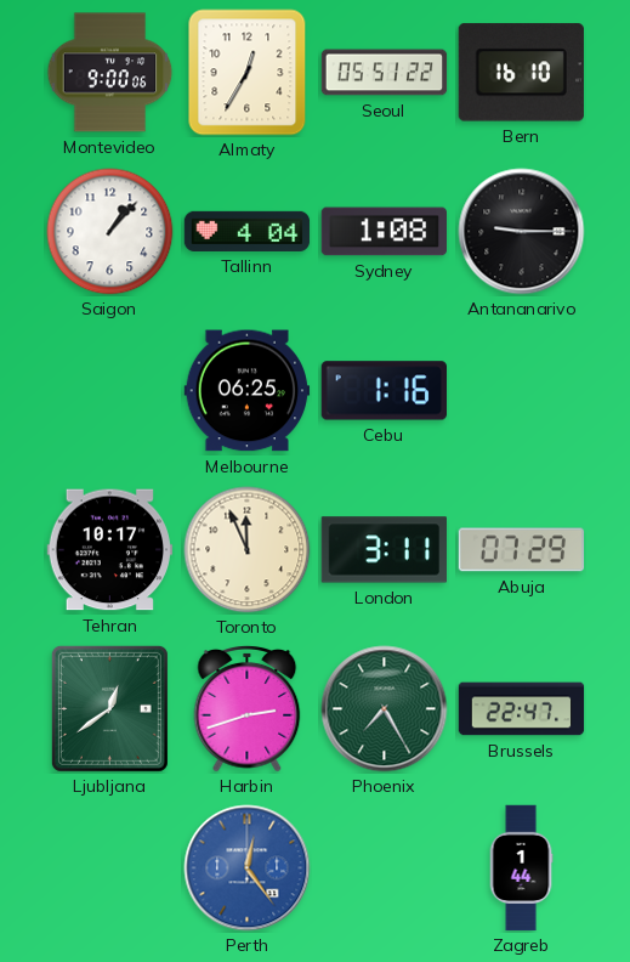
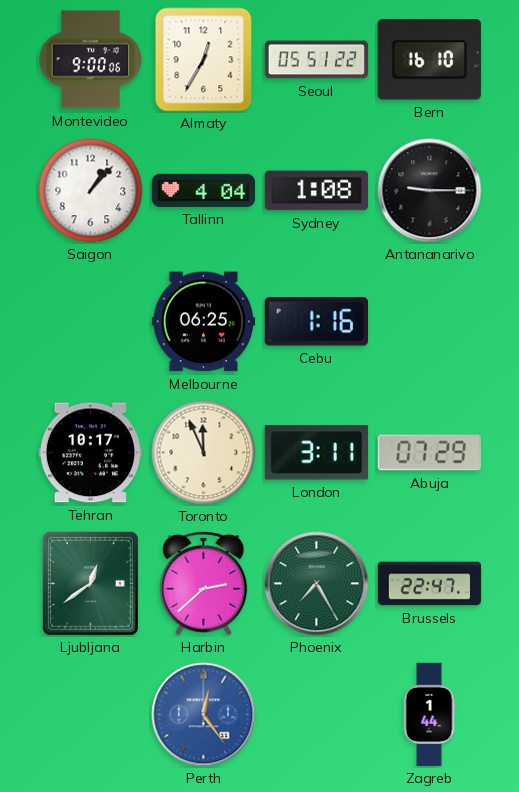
Harbin: 2:42 -> 2:38
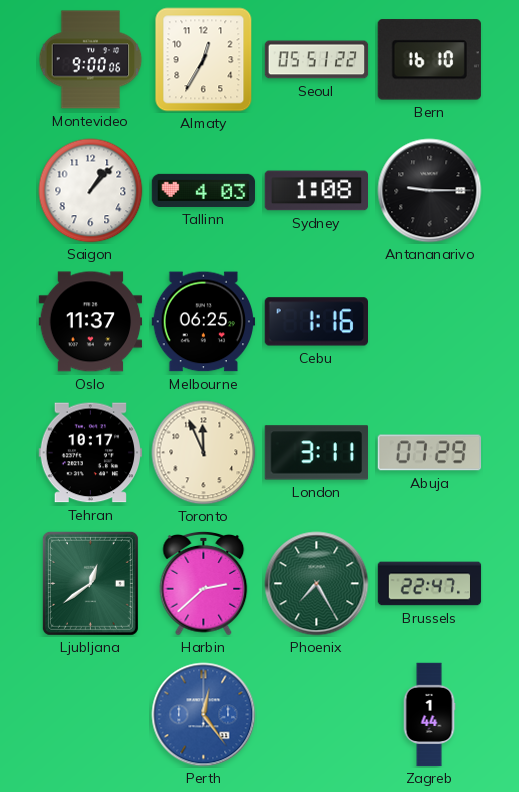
Tallinn: 4:04 -> 4:03
Oslo: none -> 11:37
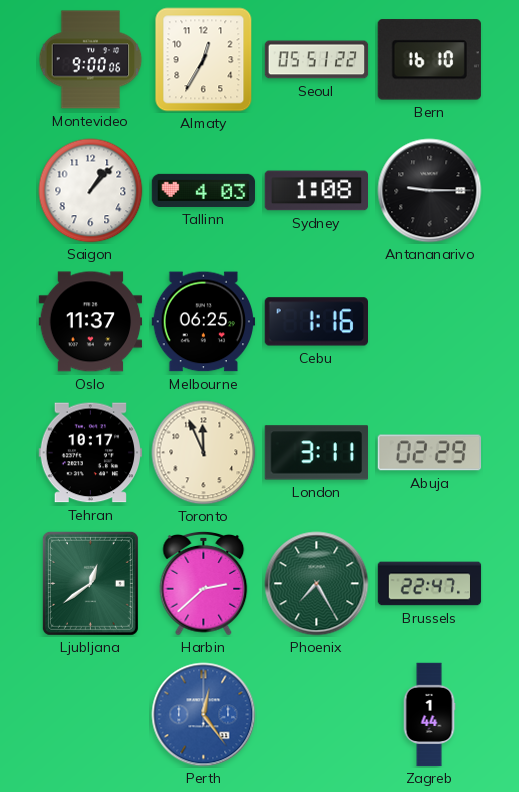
Abuja: 07:29 -> 02:29
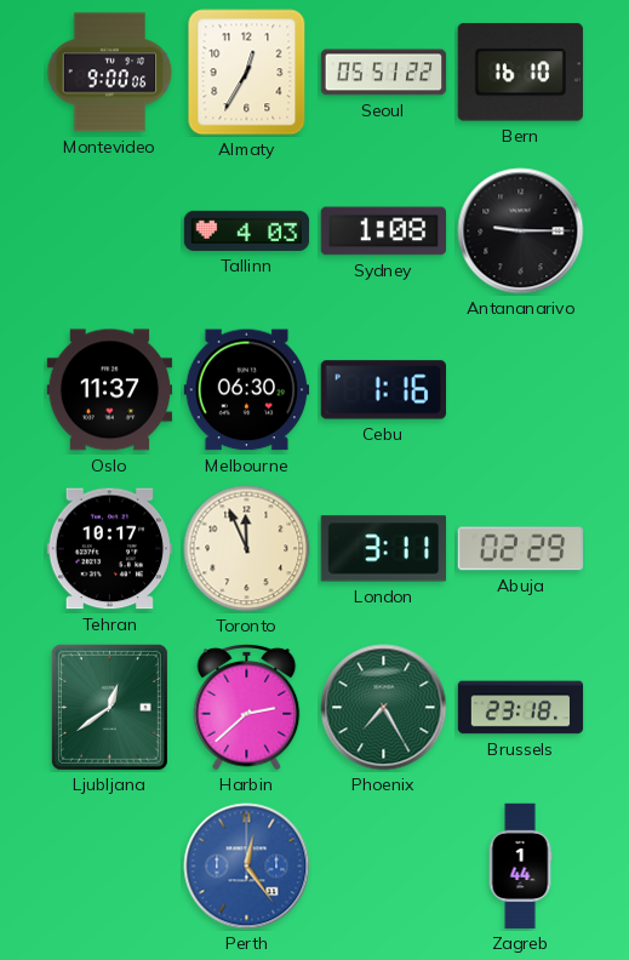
Saigon: 1:07 -> none
Melbourne: 06:25 -> 06:30
Brussels: 22:47 -> 23:18
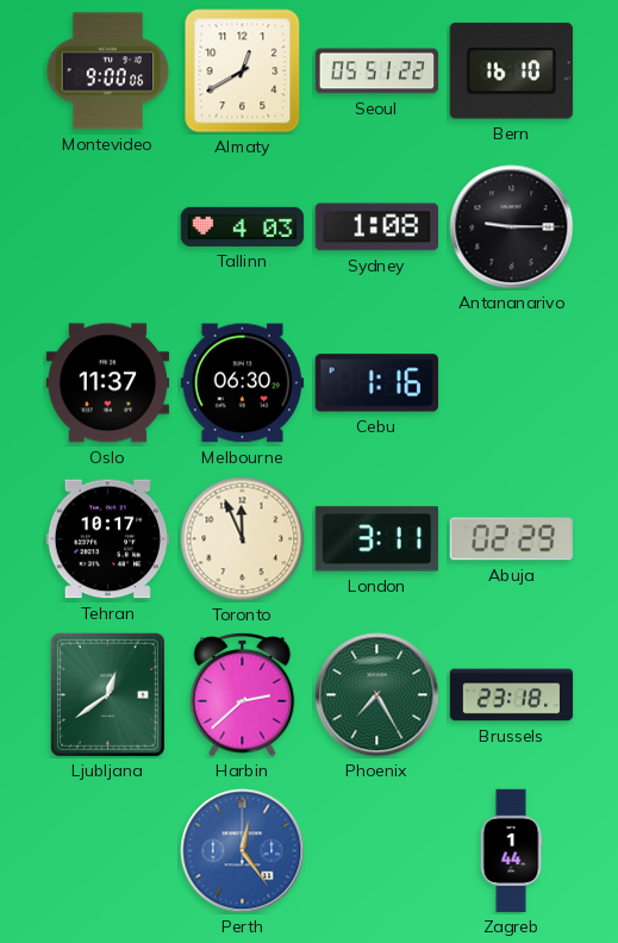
Almaty: 12:35 -> 12:40
